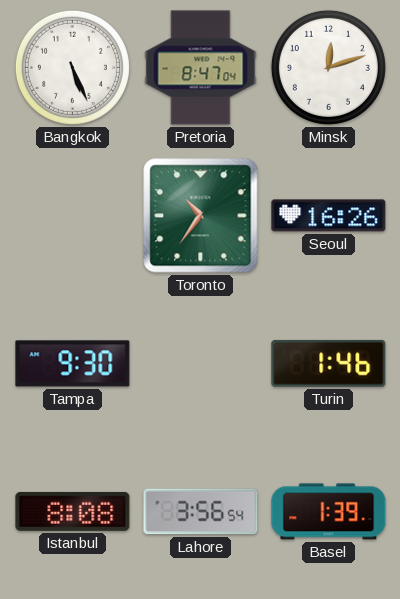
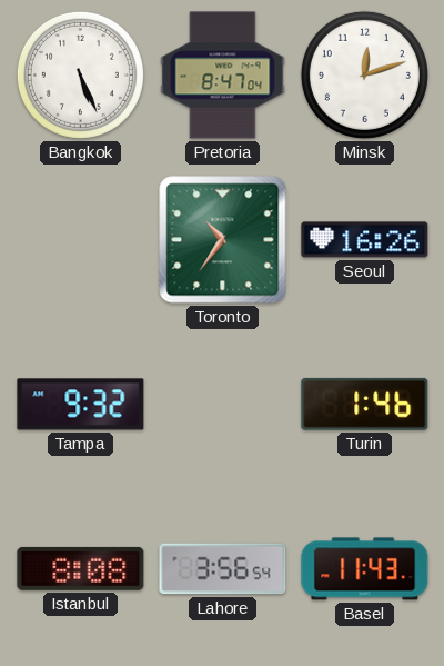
Tampa: 9:30 -> 9:32
Basel: 1:39 -> 11:43
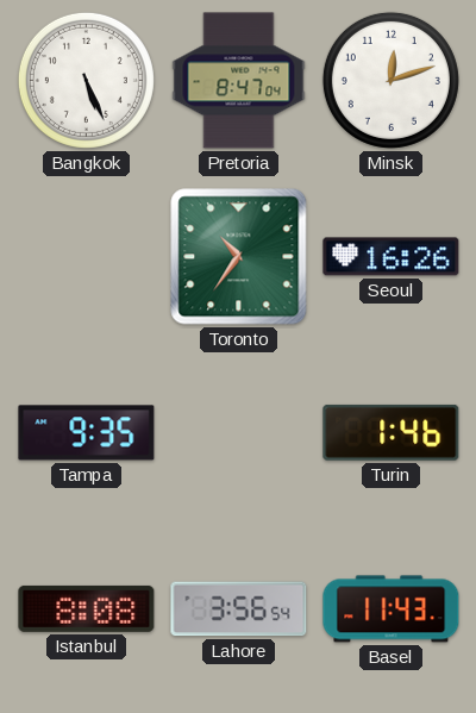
Tampa: 9:32 -> 9:35
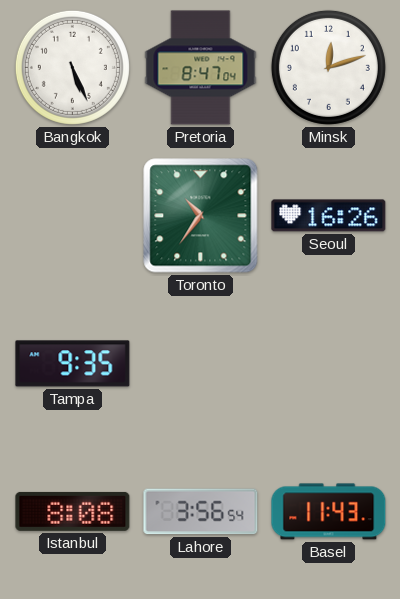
Turin: 1:46 -> none
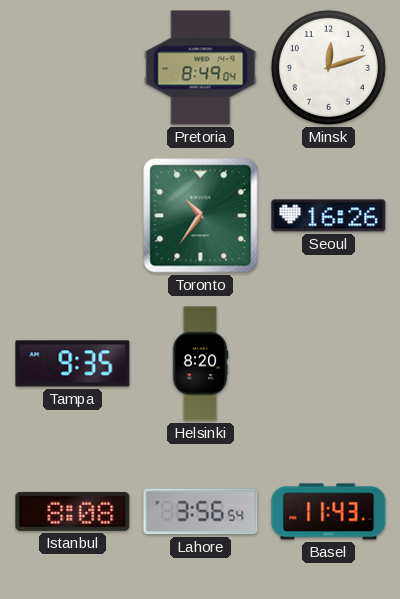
Bangkok: 5:26 -> none
Pretoria: 8:47 -> 8:49
Helsinki: none -> 8:20
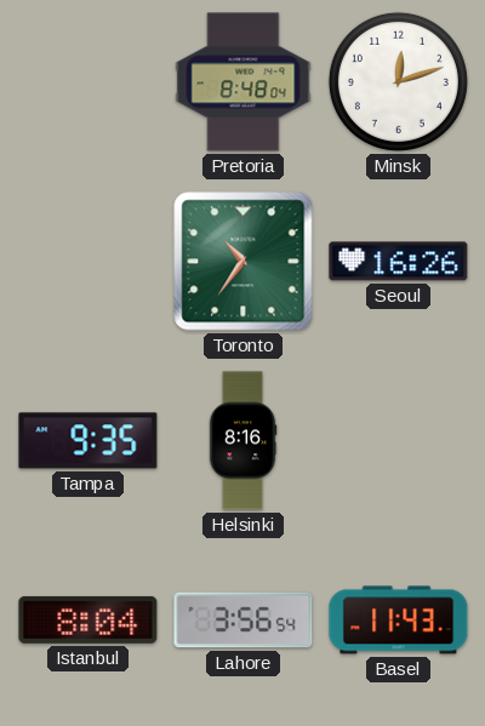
Pretoria: 8:49 -> 8:48
Helsinki: 8:20 -> 8:16
Istanbul: 8:08 -> 8:04
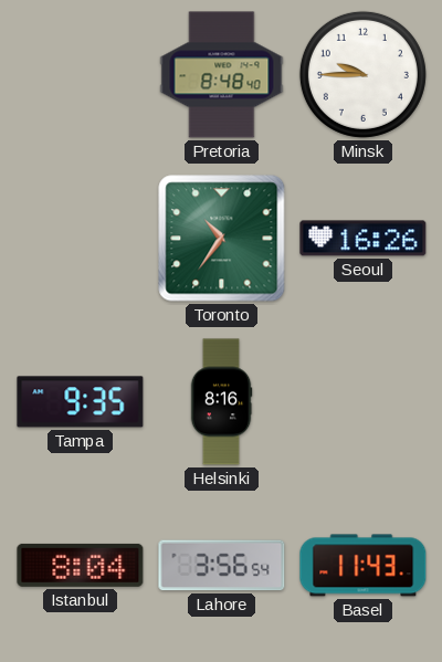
Pretoria: 8:48:04 -> 8:48:40
Minsk: 12:12 -> 9:45
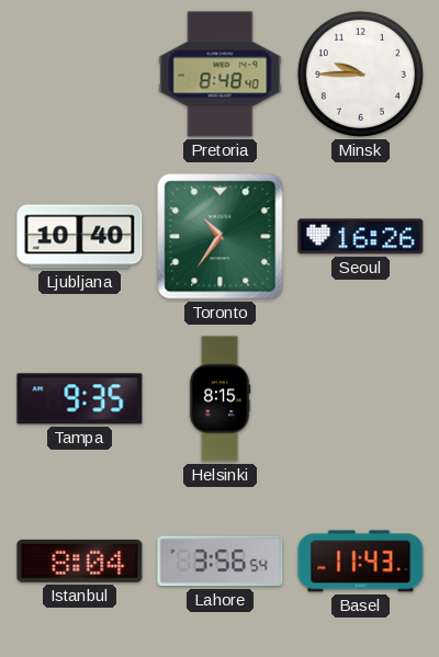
Ljubljana: none -> 10:40
Helsinki: 8:16 -> 8:15
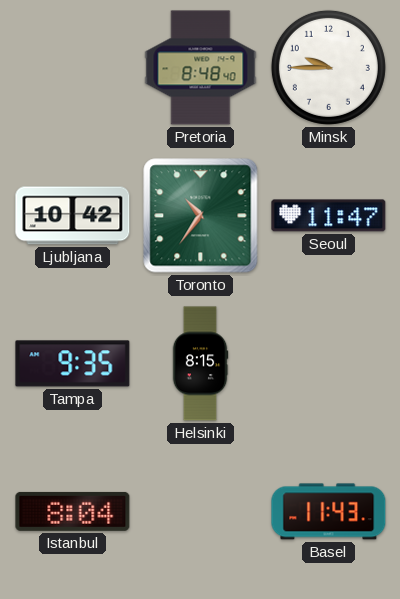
Ljubljana: 10:40 -> 10:42
Seoul: 16:26 -> 11:47
Lahore: 3:56 -> none
